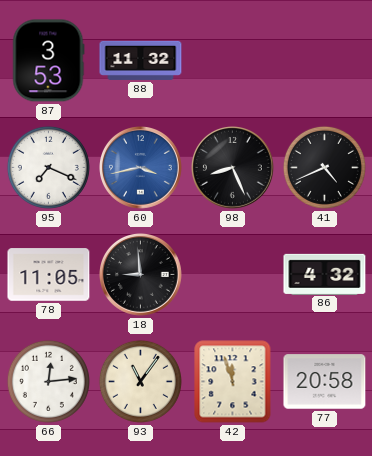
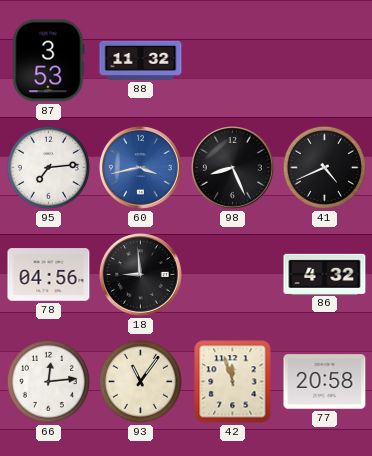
95: 7:19 -> 7:14
78: 11:05 -> 04:56
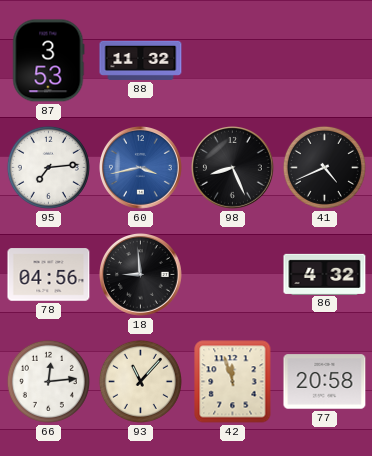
93: 11:06 -> 11:07
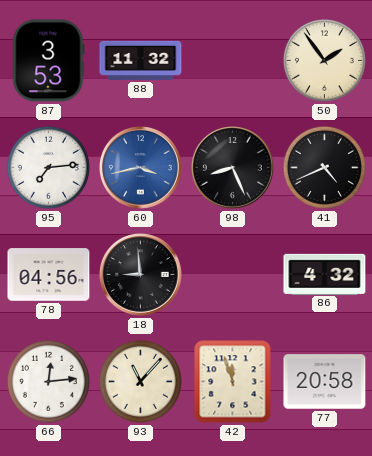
50: none -> 1:54
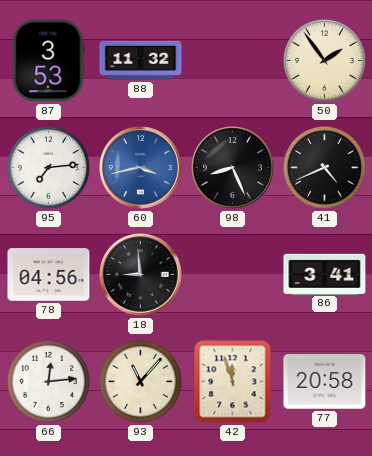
86: 4:32 -> 3:41
